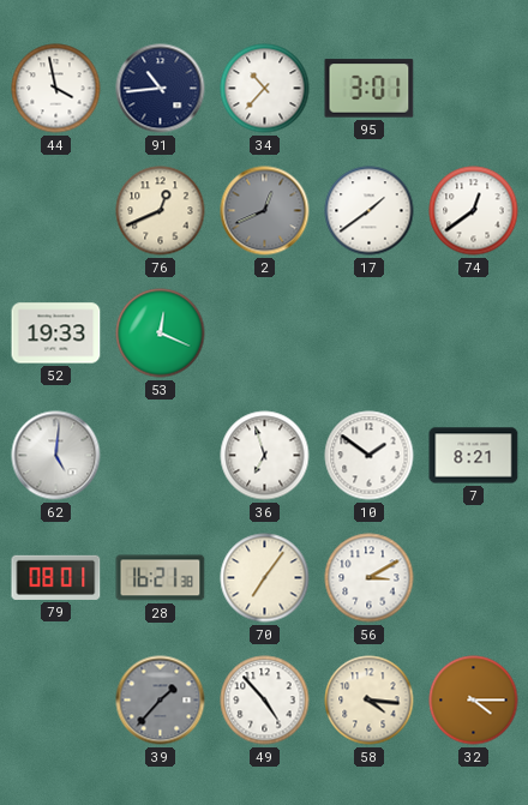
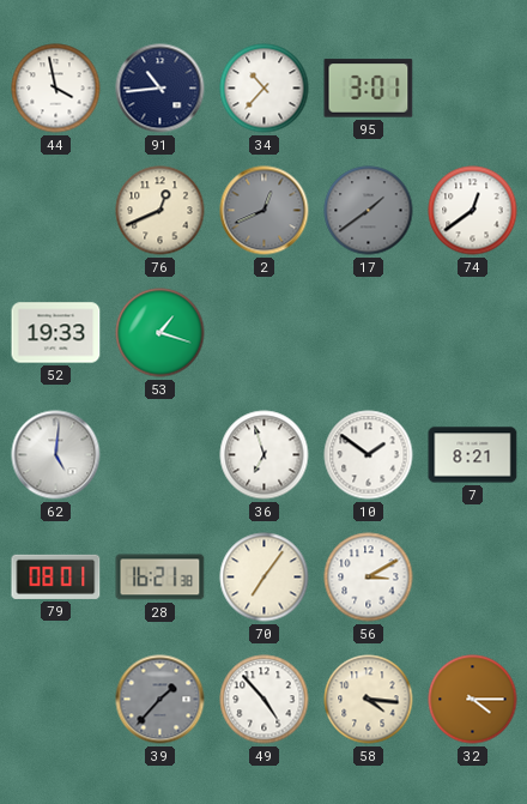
17 dial: white -> grey
53: 12:19 -> 1:18
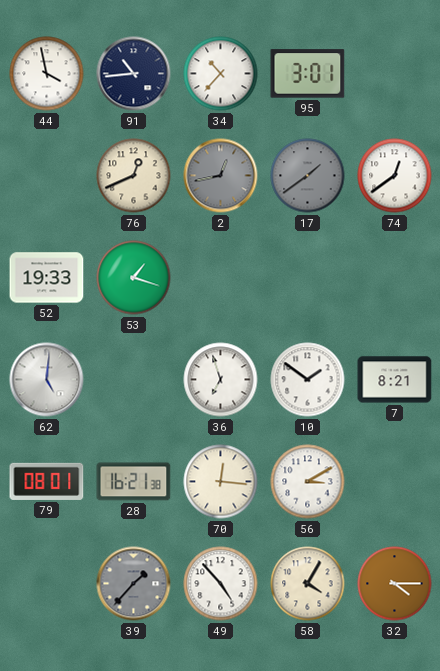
2: 12:41 -> 12:43
70: 7:06 -> 12:16
58: 4:16 -> 4:05
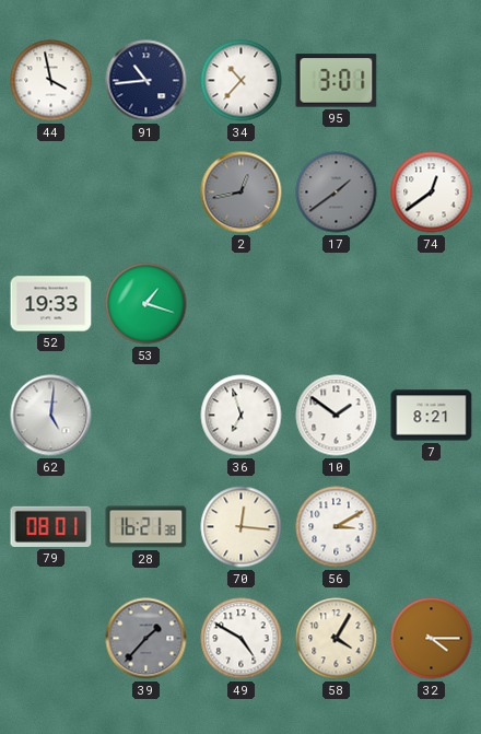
76: 12:41 -> none
49: 4:53 -> 4:50
